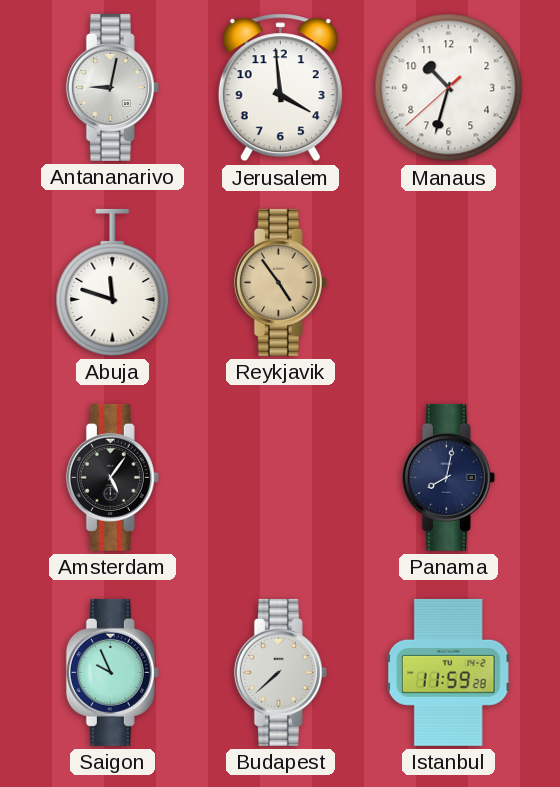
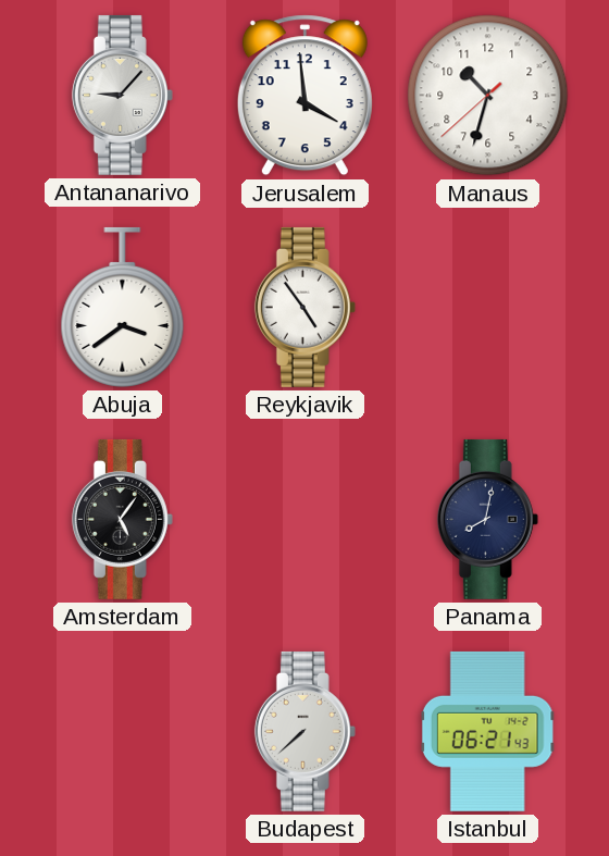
Antananarivo: 9:02 -> 9:07
Abuja: 11:48 -> 3:39
Reykjavik dial: champagne -> white
Saigon: 9:56 -> none
Istanbul: 11:59 -> 06:21
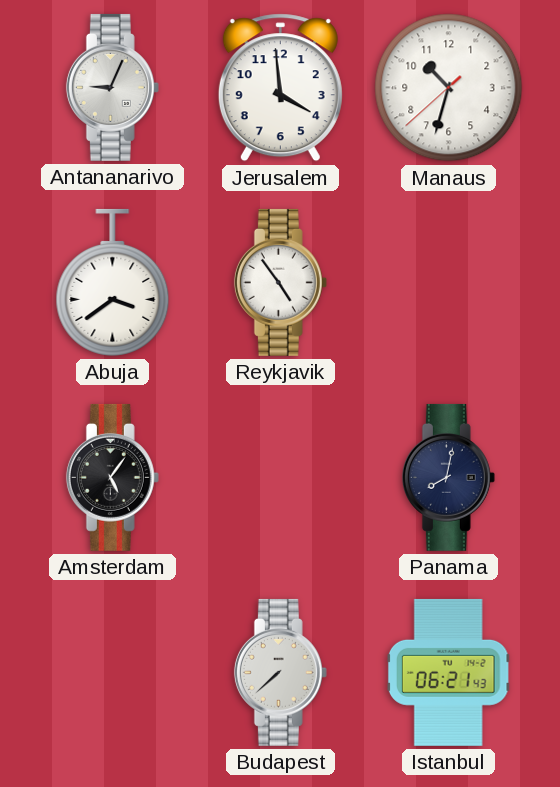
Antananarivo: 9:07 -> 9:04
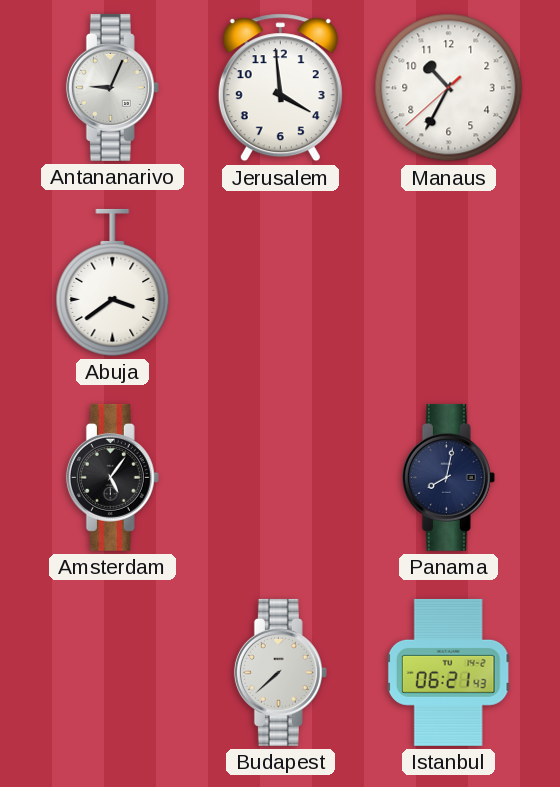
Manaus: 10:32 -> 10:34
Reykjavik: 4:54 -> none
